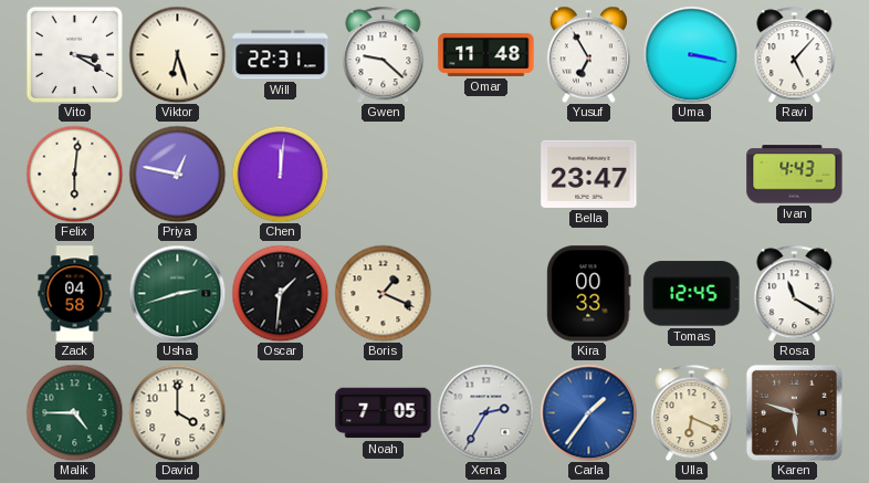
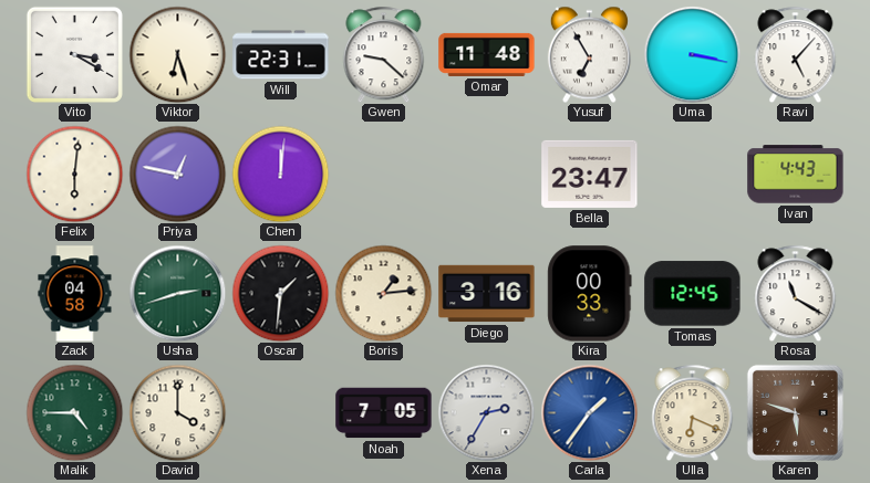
Boris: 1:19 -> 1:14
Diego: none -> 3:16
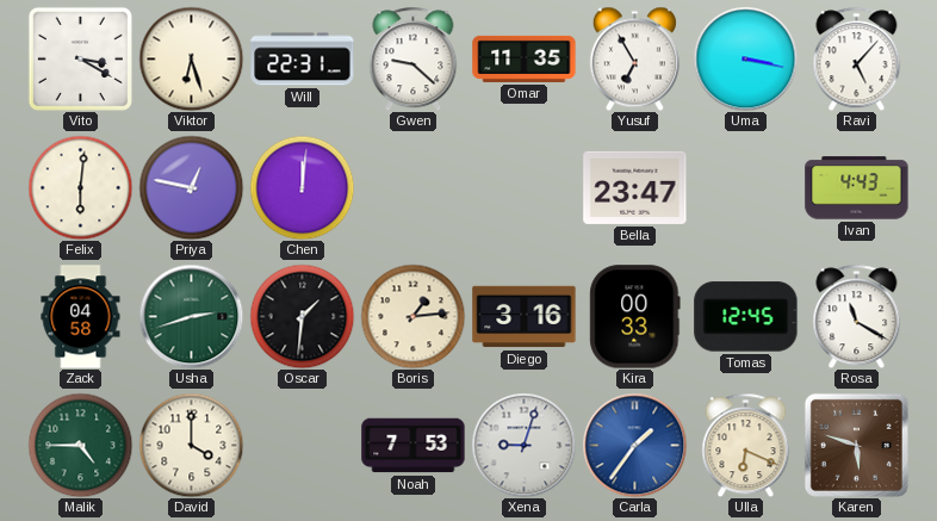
Omar: 11:48 -> 11:35
Noah: 7:05 -> 7:53
Xena: 2:35 -> 9:03
